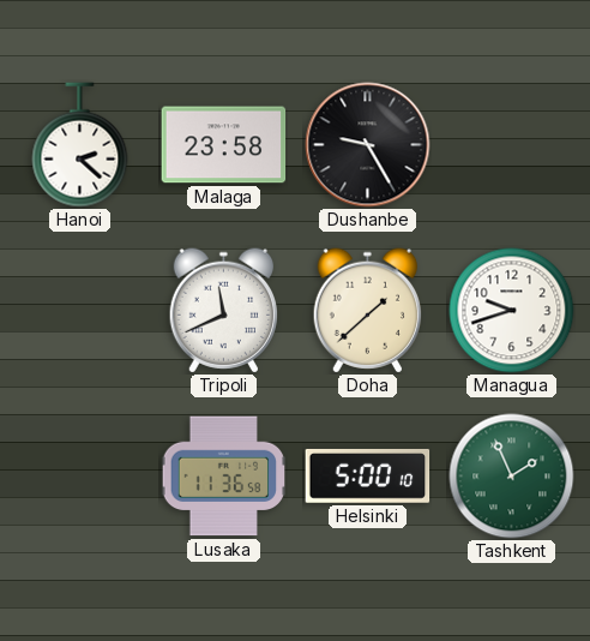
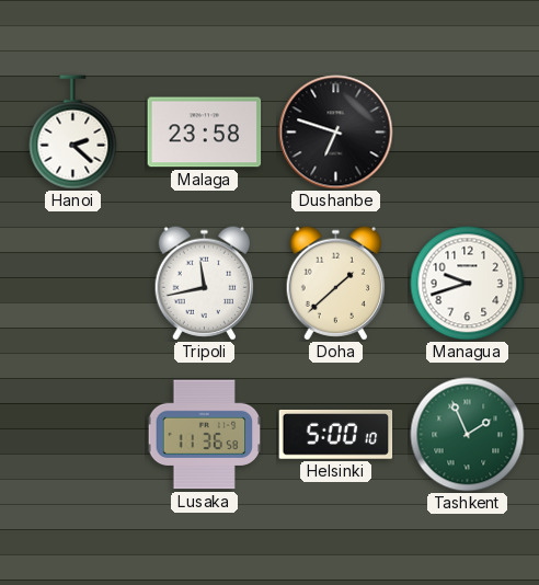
Dushanbe: 9:25 -> 6:48
Tripoli: 11:41 -> 11:43
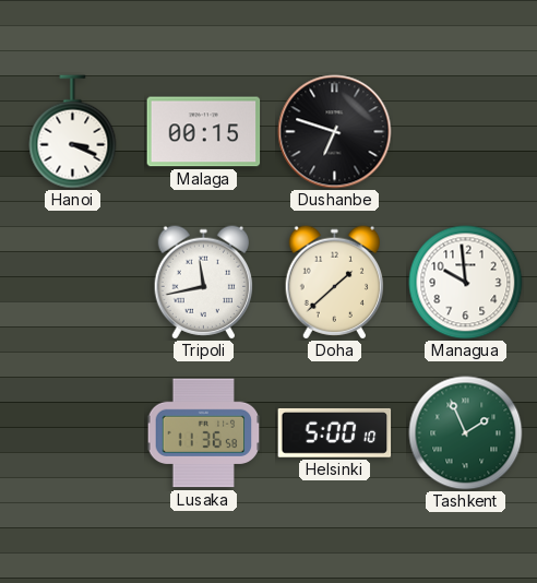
Hanoi: 2:22 -> 3:19
Malaga: 23:58 -> 00:15
Managua: 9:42 -> 9:59
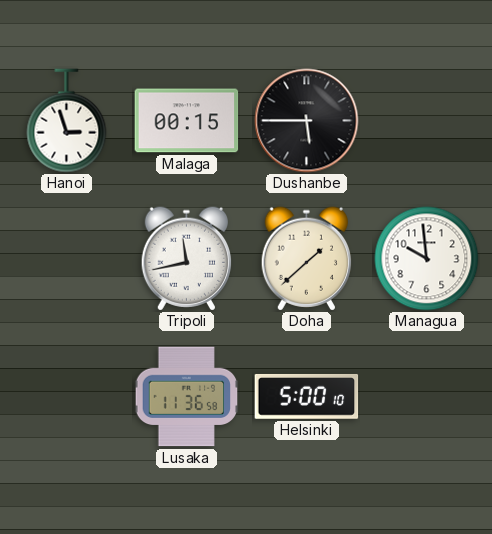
Hanoi: 3:19 -> 2:57
Dushanbe: 6:48 -> 5:45
Tashkent: 1:56 -> none
